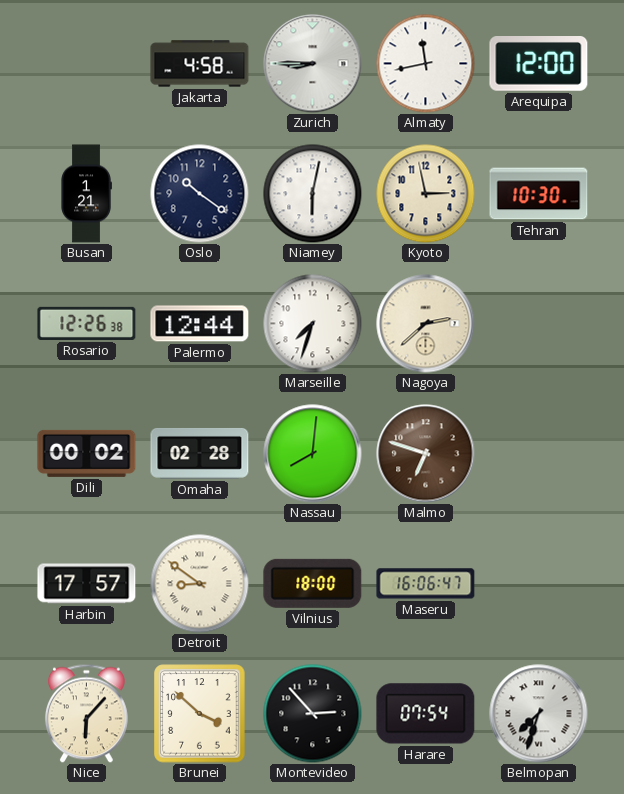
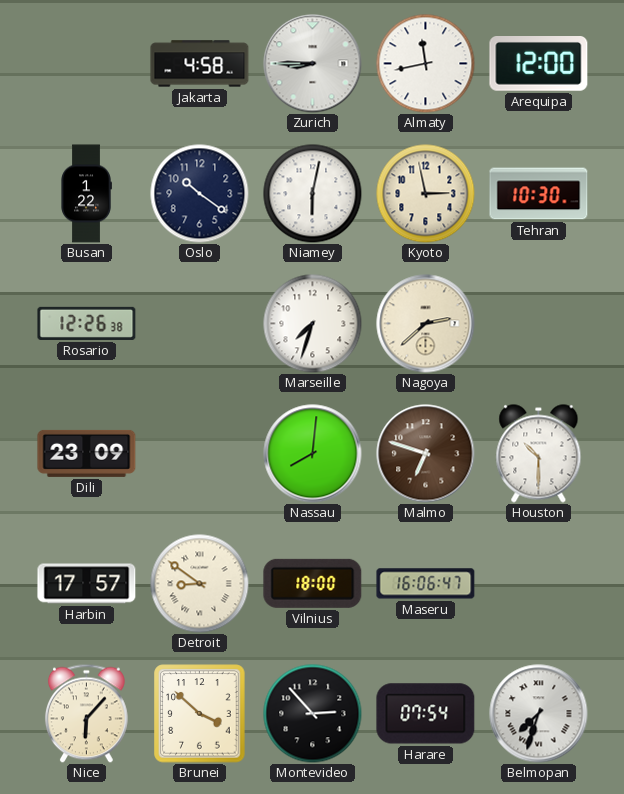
Busan: 1:21 -> 1:22
Palermo: 12:44 -> none
Dili: 00:02 -> 23:09
Omaha: 02:28 -> none
Houston: none -> 10:30
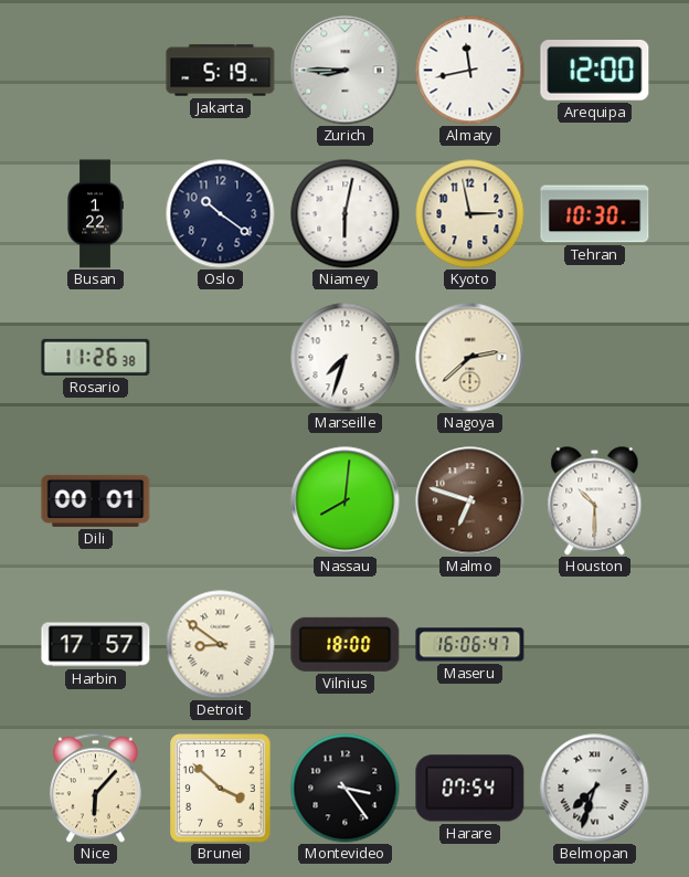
Jakarta: 4:58 -> 5:19
Rosario: 12:26 -> 11:26
Dili: 23:09 -> 00:01
Montevideo: 2:53 -> 3:24
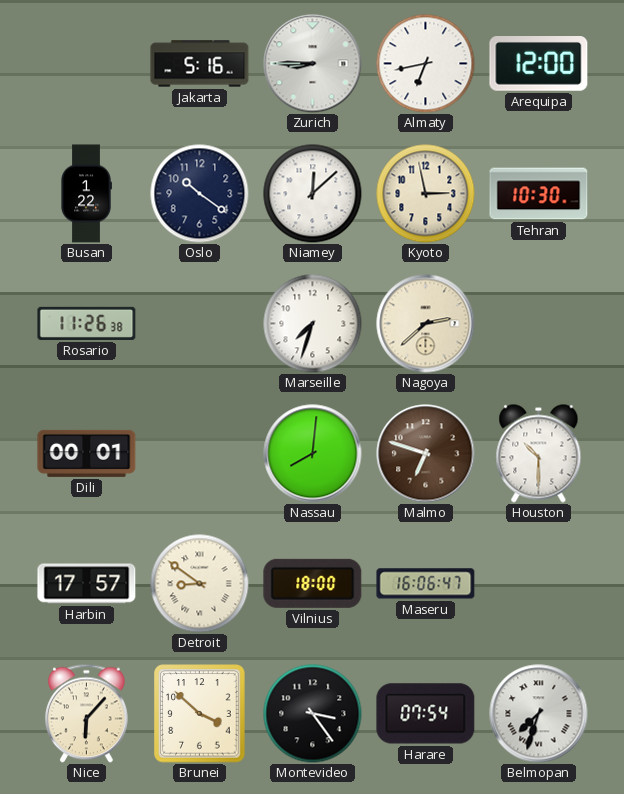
Jakarta: 5:19 -> 5:16
Almaty: 11:43 -> 6:43
Niamey: 6:02 -> 12:08
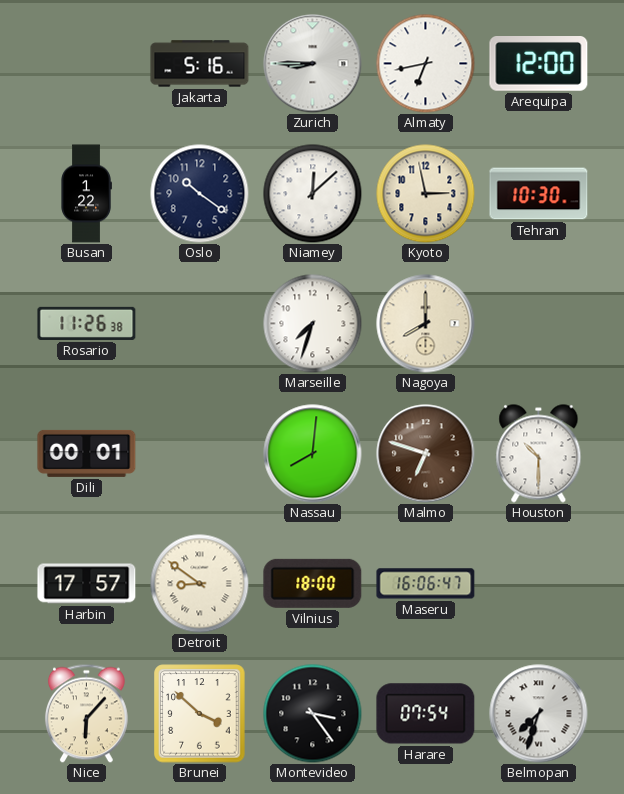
Nagoya: 2:38 -> 8:00
